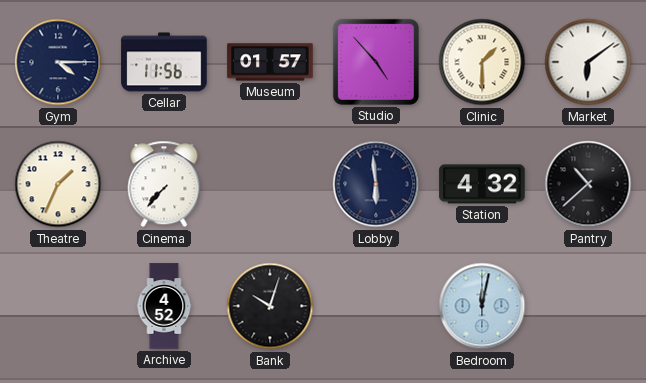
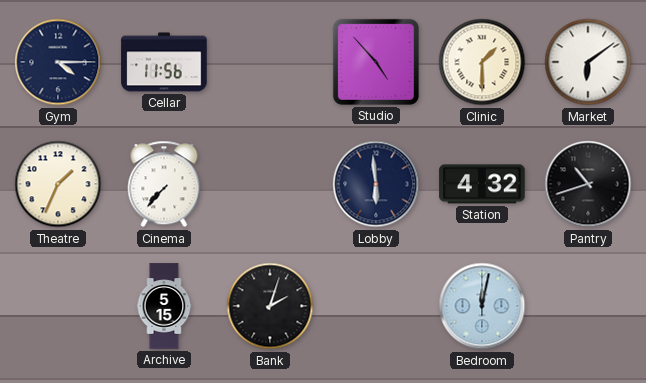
Museum: 01:57 -> none
Pantry: 10:38 -> 10:42
Archive: 4:52 -> 5:15
Bank: 10:03 -> 2:03
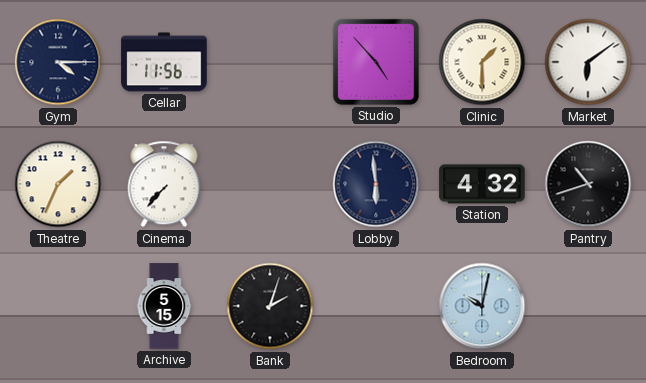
Bedroom: 12:02 -> 10:02
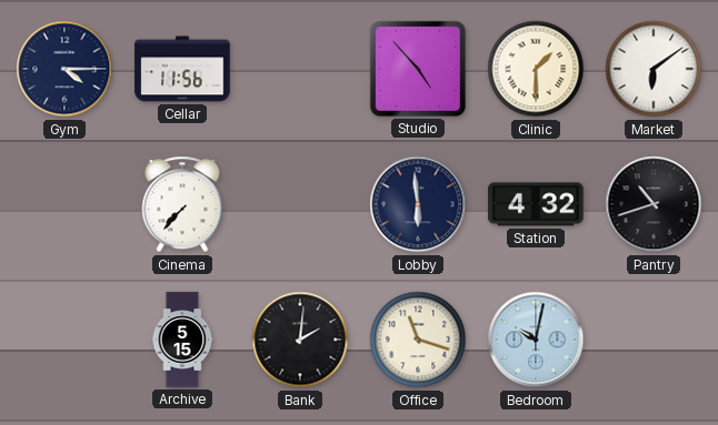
Theatre: 1:34 -> none
Bank: 2:03 -> 2:01
Office: none -> 11:18
